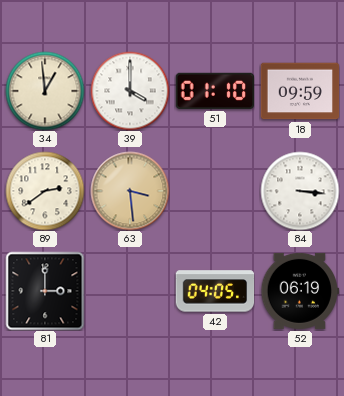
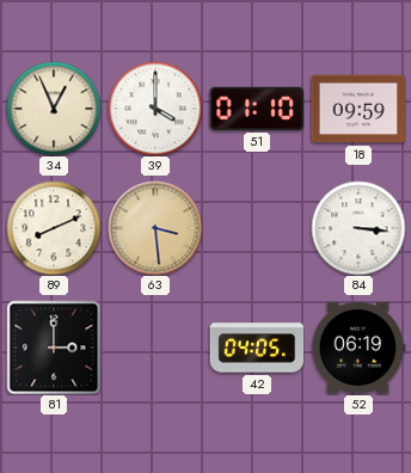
34: 12:59 -> 12:56
89: 2:39 -> 8:11
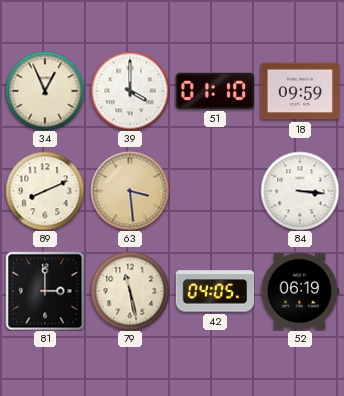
79: none -> 11:28
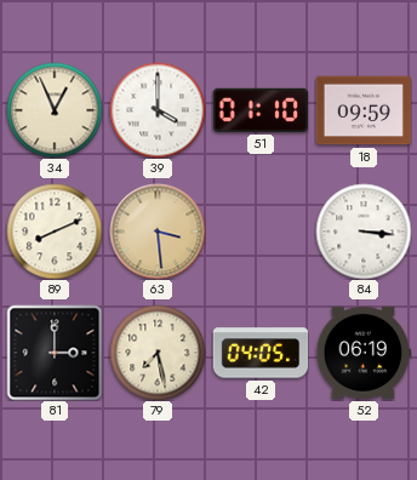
79: 11:28 -> 7:28
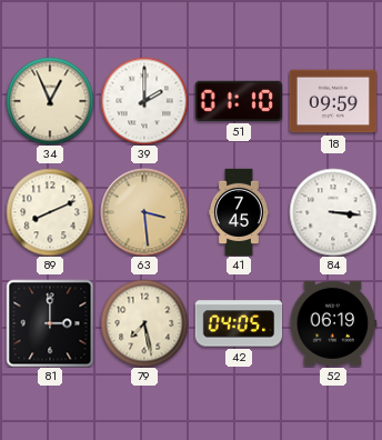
39: 4:00 -> 2:00
41: none -> 7:45
